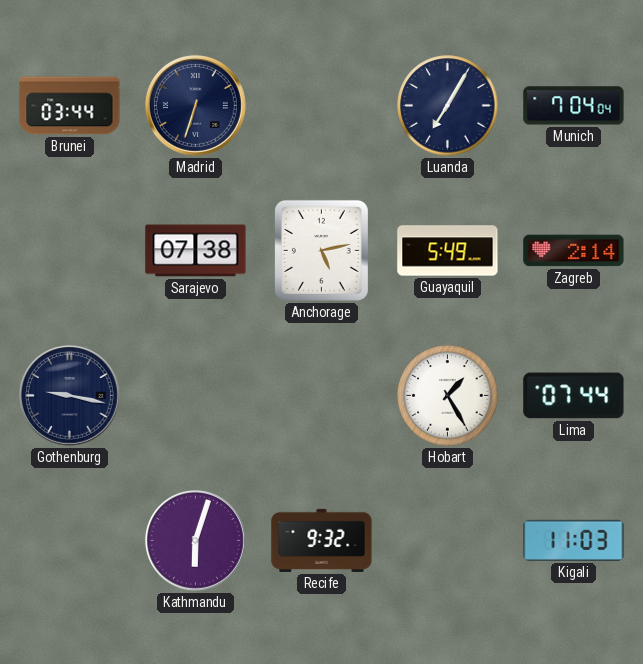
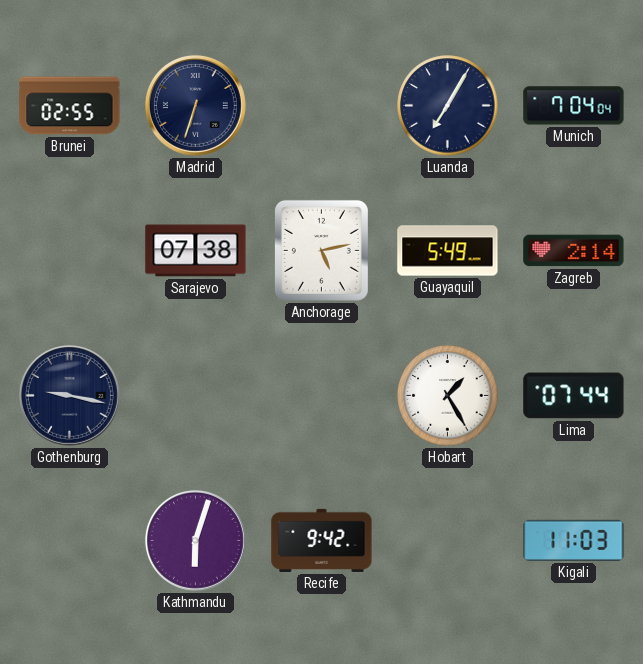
Brunei: 03:44 -> 02:55
Recife: 9:32 -> 9:42
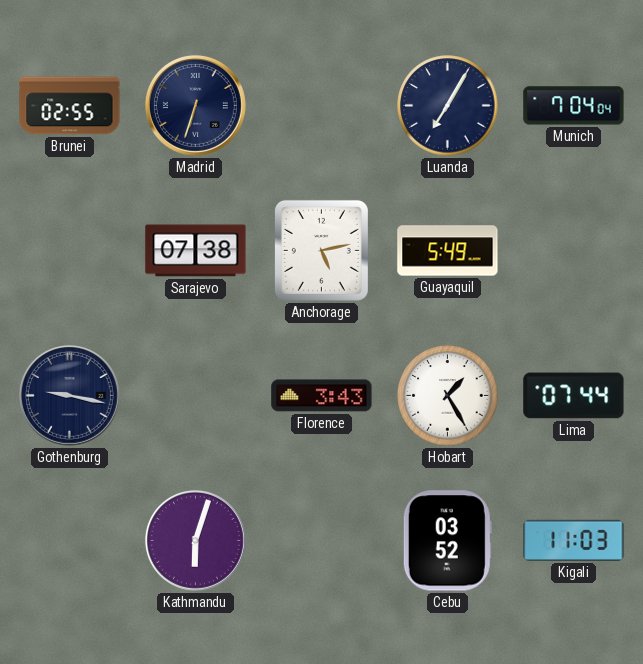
Zagreb: 2:14 -> none
Florence: none -> 3:43
Recife: 9:42 -> none
Cebu: none -> 03:52
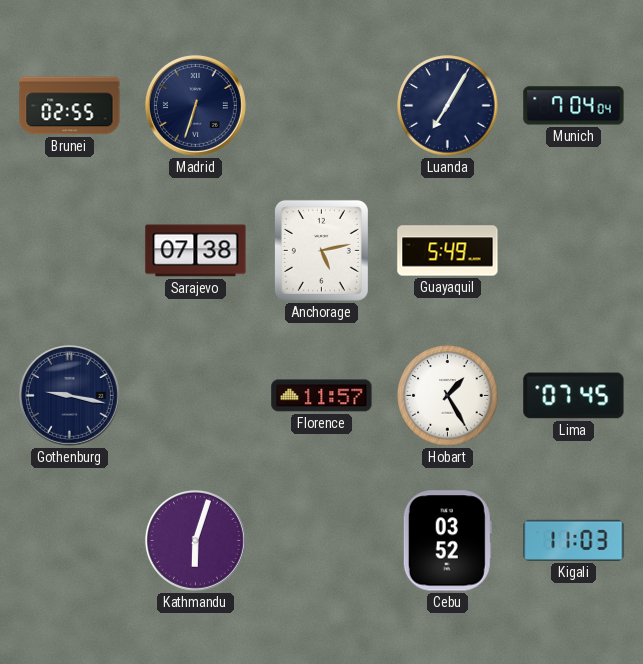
Florence: 3:43 -> 11:57
Lima: 07:44 -> 07:45
